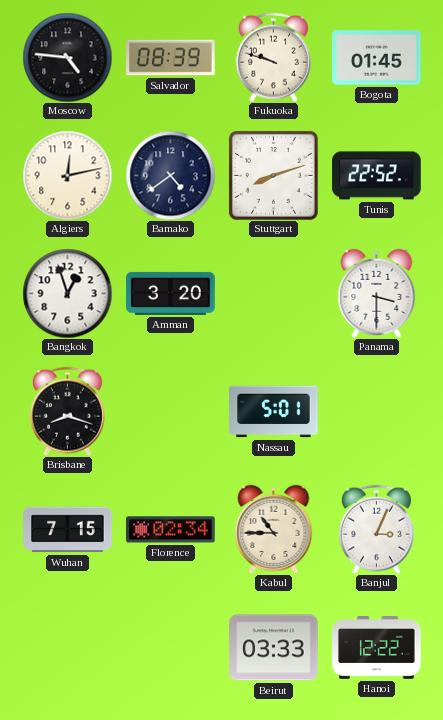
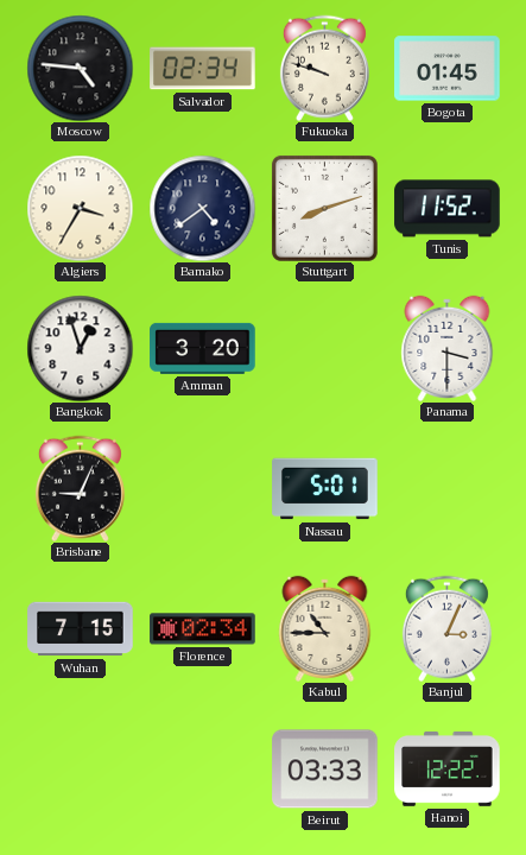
Salvador: 08:39 -> 02:34
Algiers: 12:13 -> 3:35
Tunis: 22:52 -> 11:52
Brisbane: 8:18 -> 9:04
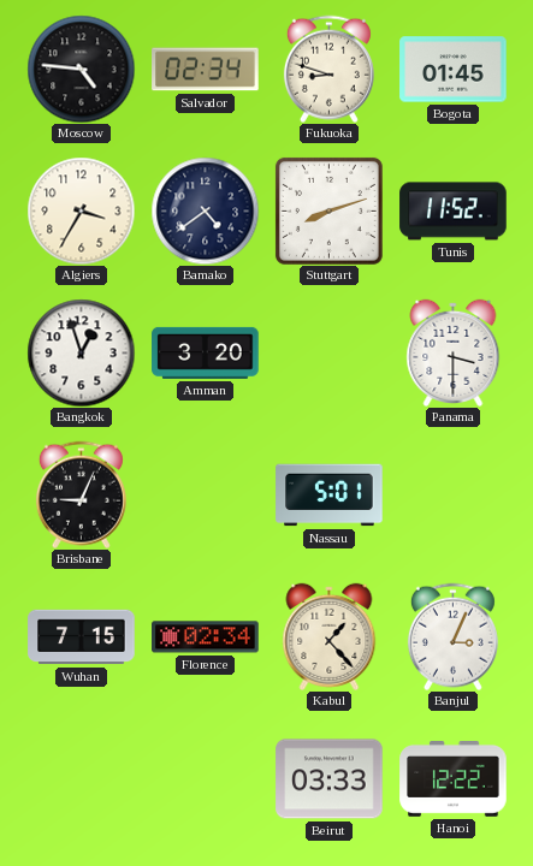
Fukuoka: 9:48 -> 8:48
Kabul: 10:45 -> 1:23
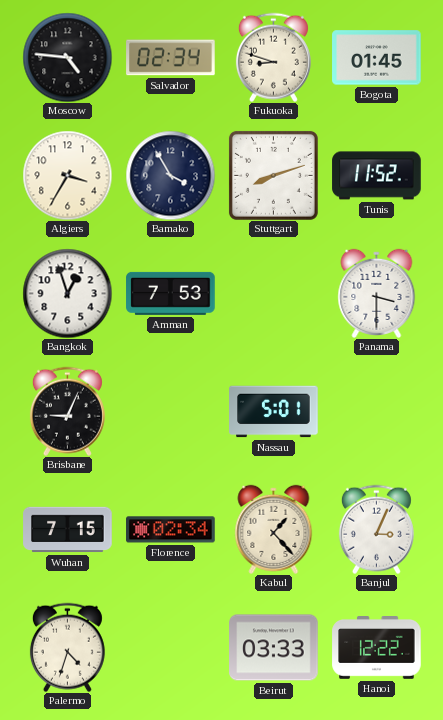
Bamako: 4:39 -> 3:55
Amman: 3:20 -> 7:53
Palermo: none -> 4:33
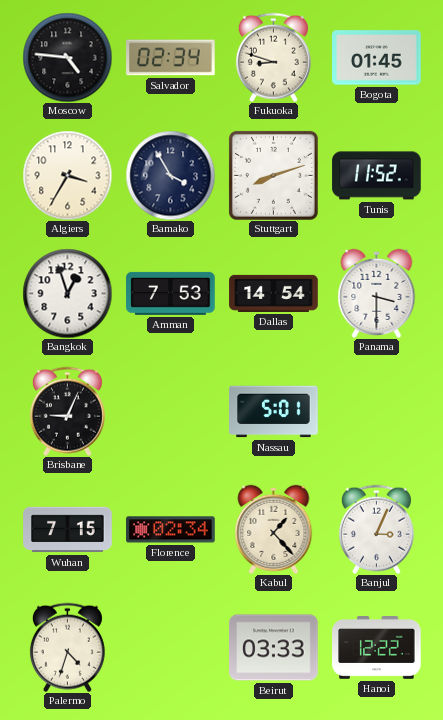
Dallas: none -> 14:54
